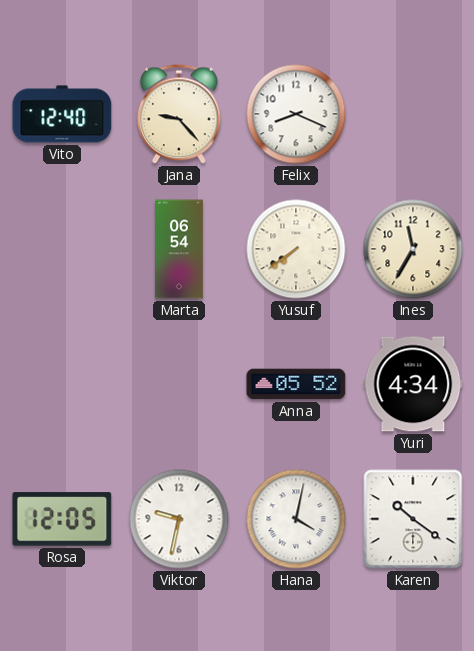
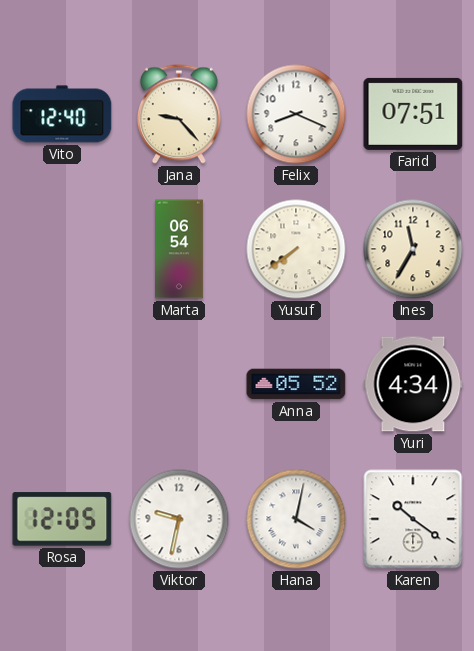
Farid: none -> 07:51
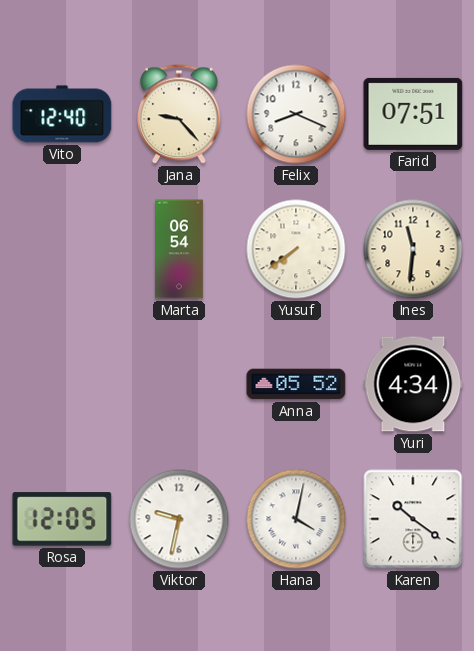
Ines: 11:35 -> 11:31
